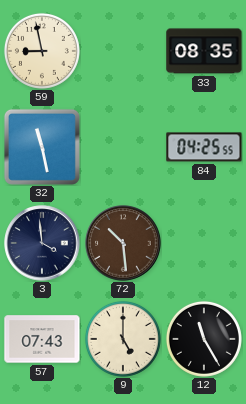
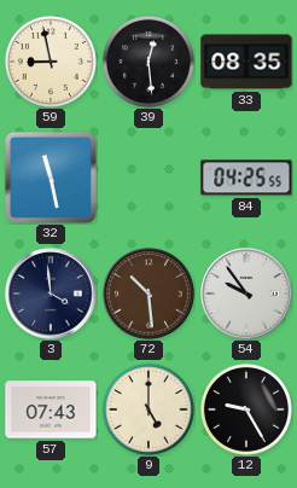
39: none -> 12:29
54: none -> 9:54
12: 11:25 -> 9:25
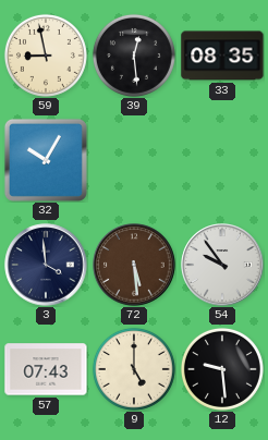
32: 11:28 -> 10:05
84: 04:25 -> none
72: 10:29 -> 5:29
12: 9:25 -> 9:29
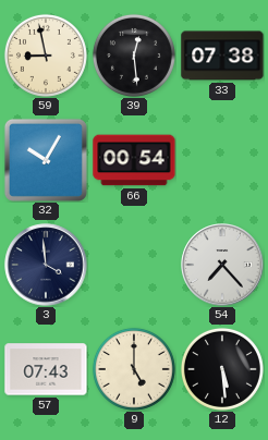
33: 08:35 -> 07:38
66: none -> 00:54
72: 5:29 -> none
54: 9:54 -> 7:23
12: 9:29 -> 5:29
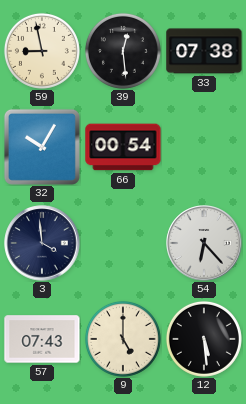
54: 7:23 -> 6:23
